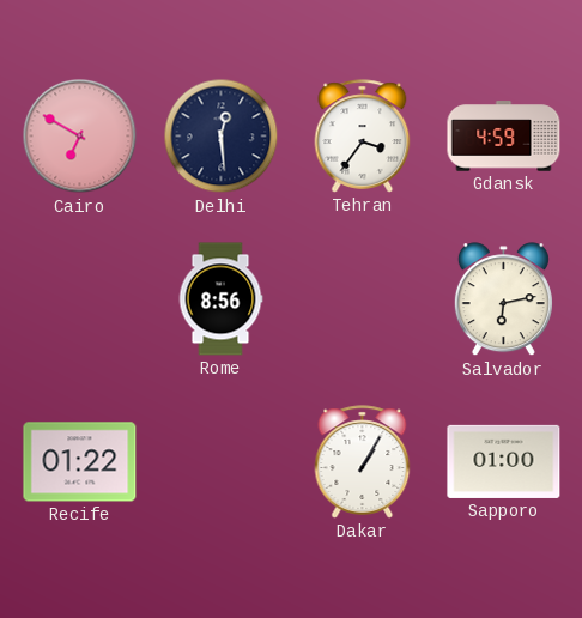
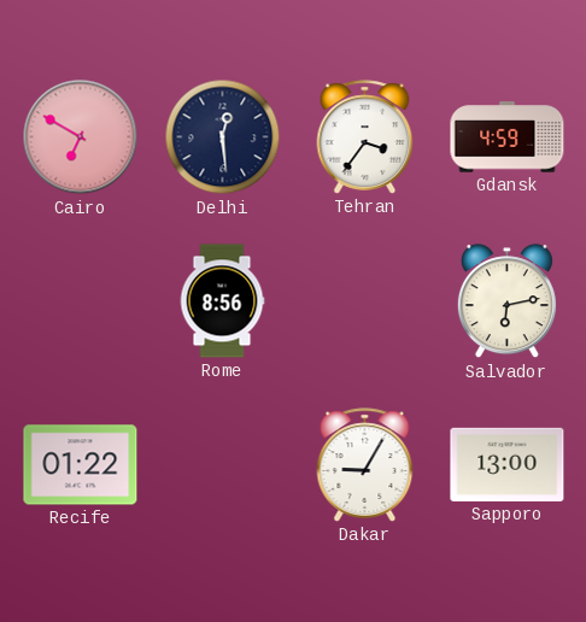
Dakar: 1:05 -> 9:05
Sapporo: 01:00 -> 13:00
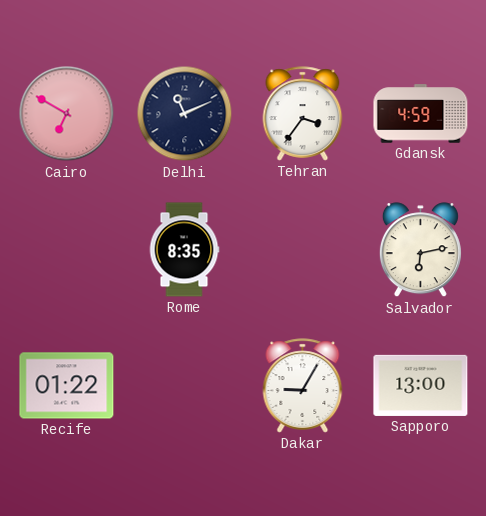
Delhi: 12:29 -> 11:11
Rome: 8:56 -> 8:35
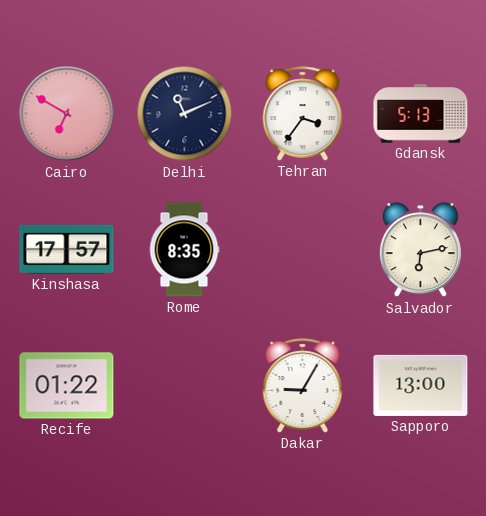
Gdansk: 4:59 -> 5:13
Kinshasa: none -> 17:57
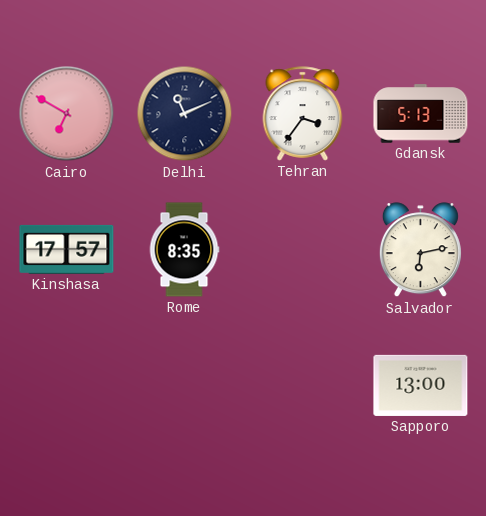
Recife: 01:22 -> none
Dakar: 9:05 -> none
